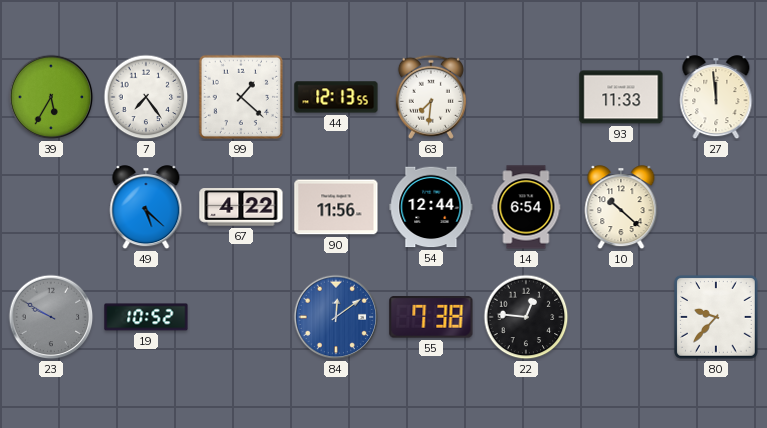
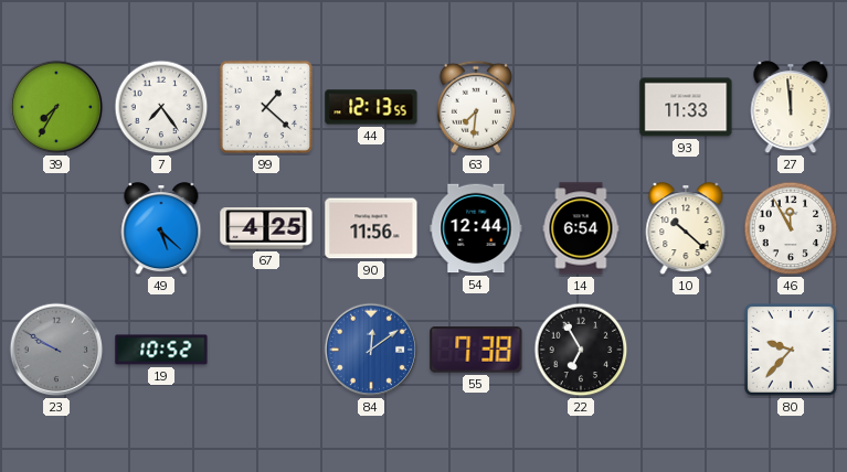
39: 5:35 -> 7:35
67: 4:22 -> 4:25
46: none -> 11:55
22: 12:46 -> 6:55
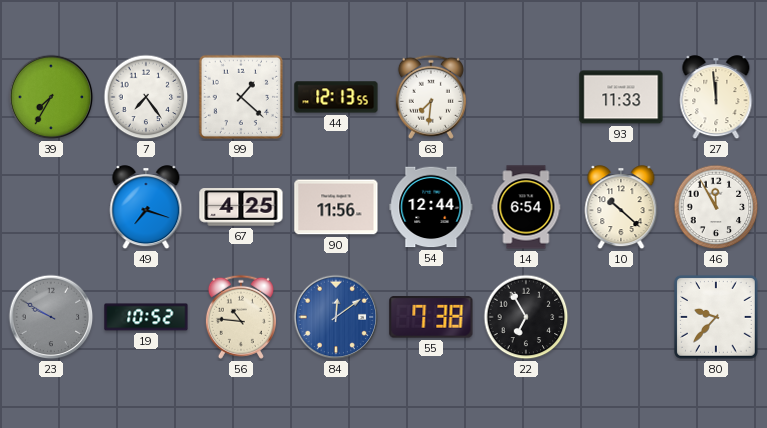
49: 5:22 -> 7:18
56: none -> 10:46
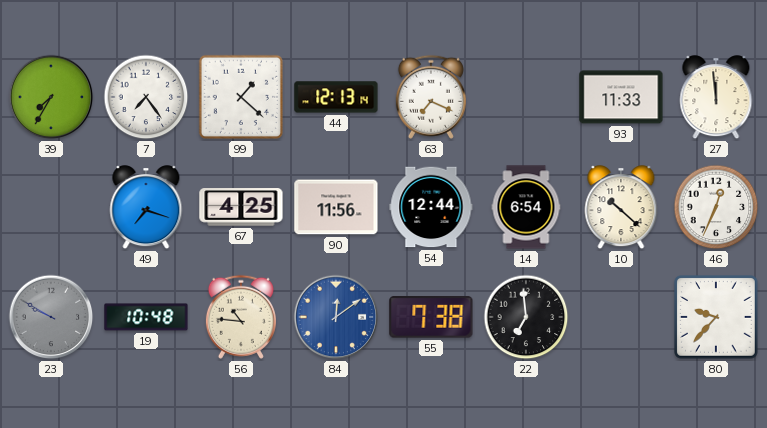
44: 12:13:55 -> 12:13:14
63: 7:31 -> 7:19
46: 11:55 -> 12:34
19: 10:52 -> 10:48
22: 6:55 -> 6:59
